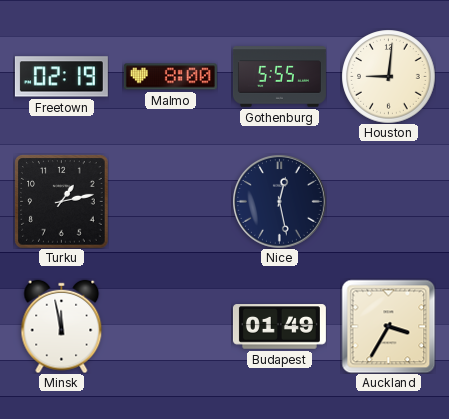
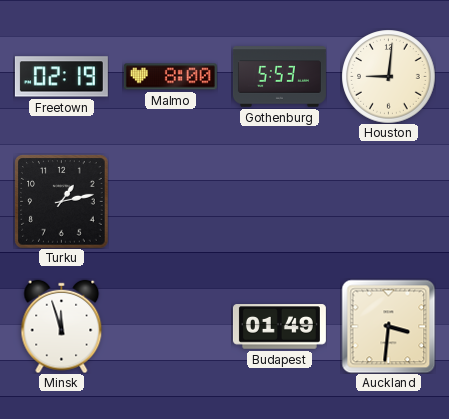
Gothenburg: 5:55 -> 5:53
Nice: 12:28 -> none
Minsk: 11:58 -> 11:57
Auckland: 3:35 -> 3:31
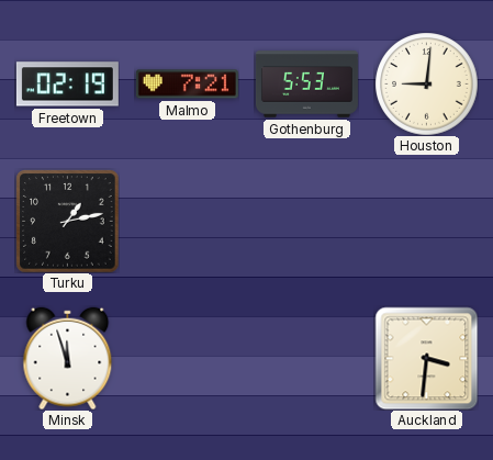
Malmo: 8:00 -> 7:21
Budapest: 01:49 -> none
